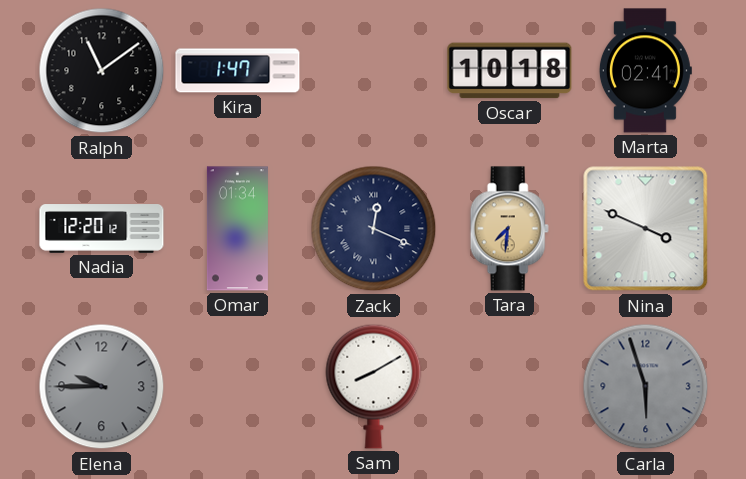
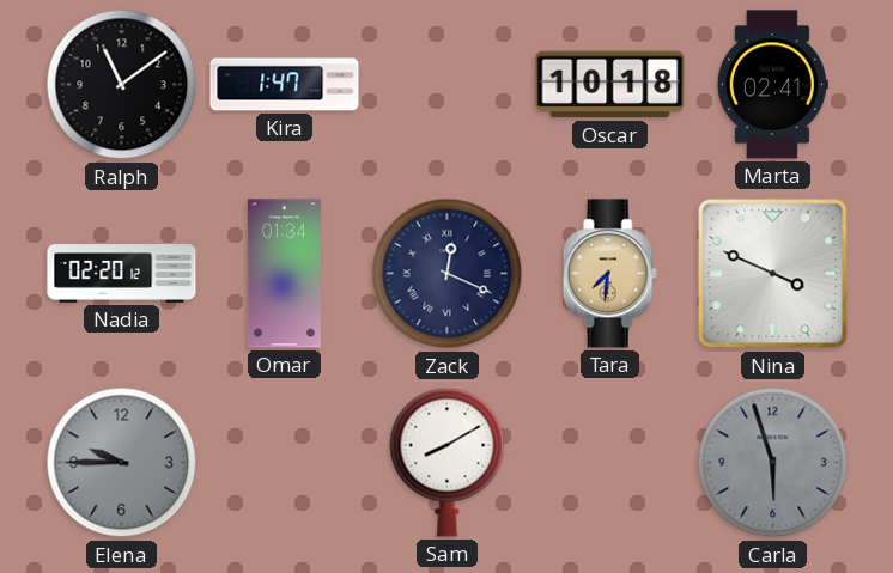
Nadia: 12:20 -> 02:20
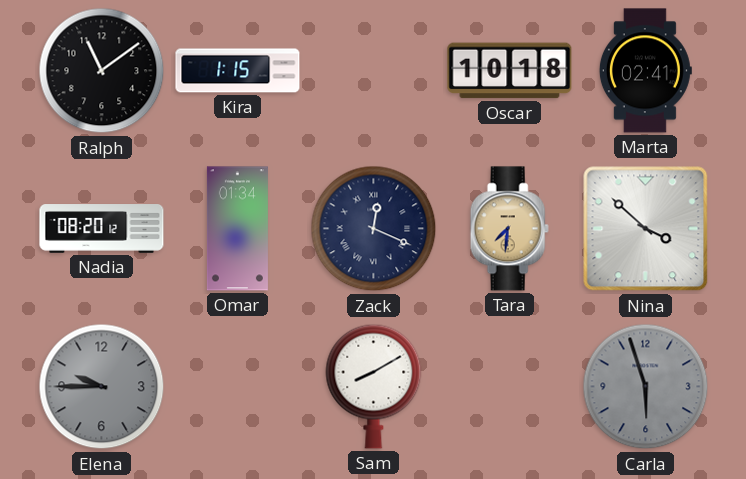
Kira: 1:47 -> 1:15
Nadia: 02:20 -> 08:20
Nina: 3:49 -> 3:52
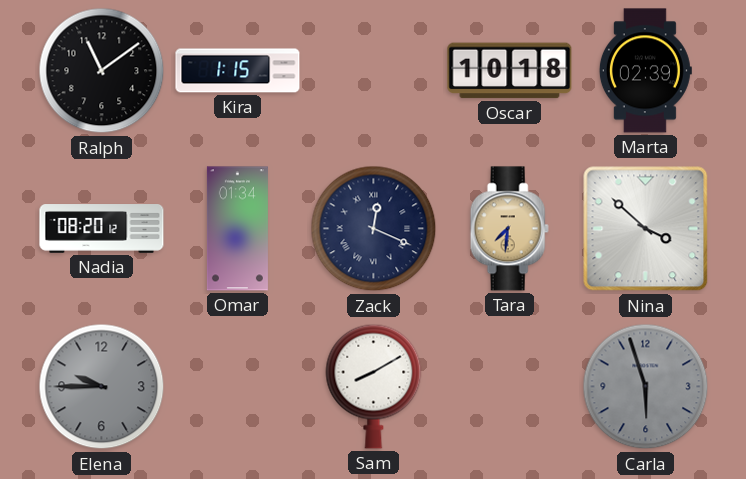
Marta: 02:41 -> 02:39
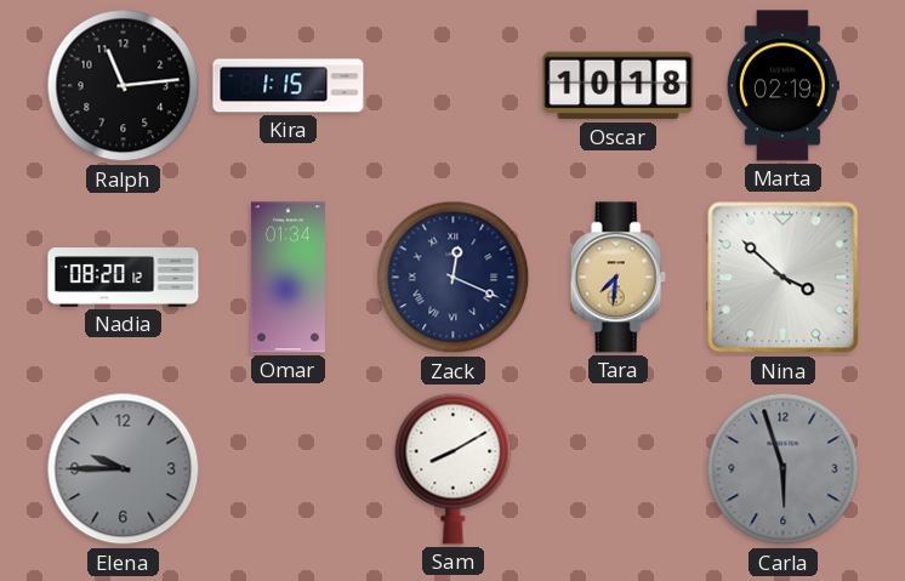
Ralph: 11:09 -> 11:14
Marta: 02:39 -> 02:19
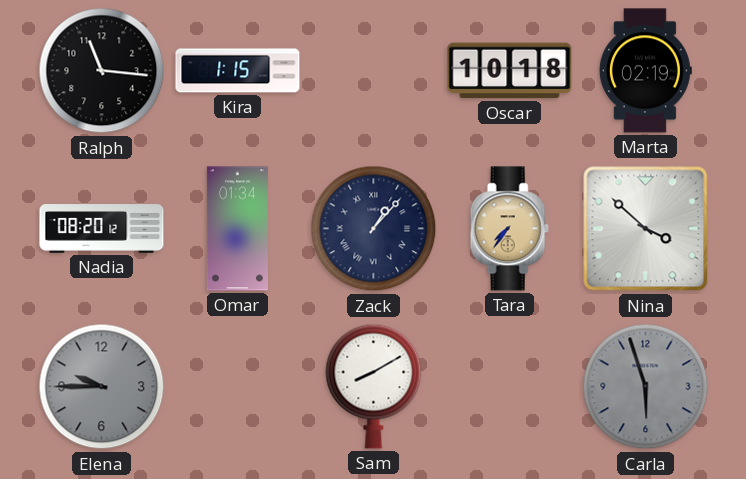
Ralph: 11:14 -> 11:16
Zack: 12:19 -> 1:07
Tara: 7:31 -> 7:36
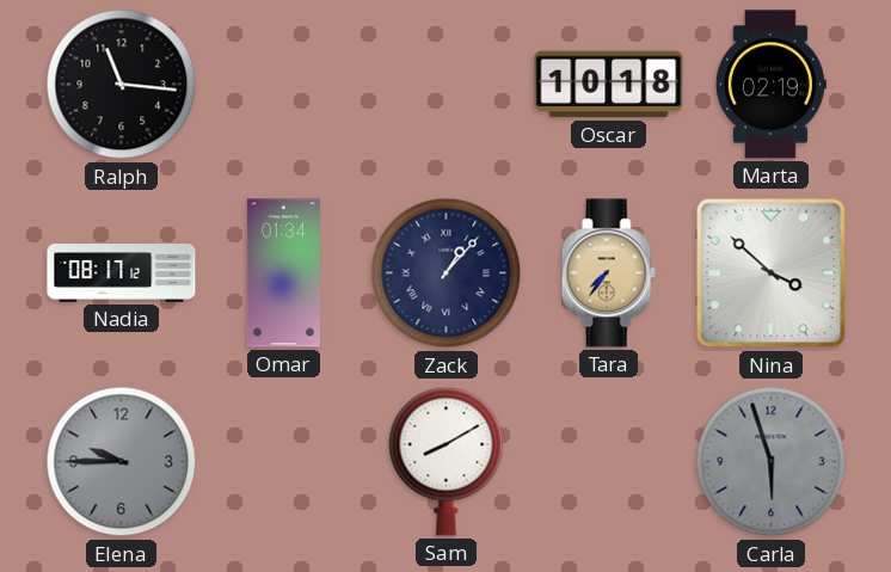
Kira: 1:15 -> none
Nadia: 08:20 -> 08:17
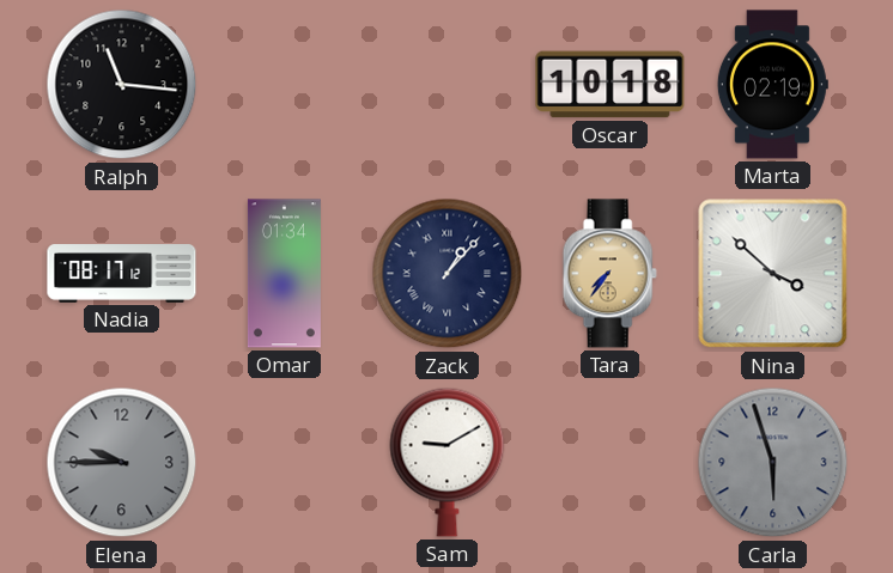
Sam: 8:10 -> 9:10
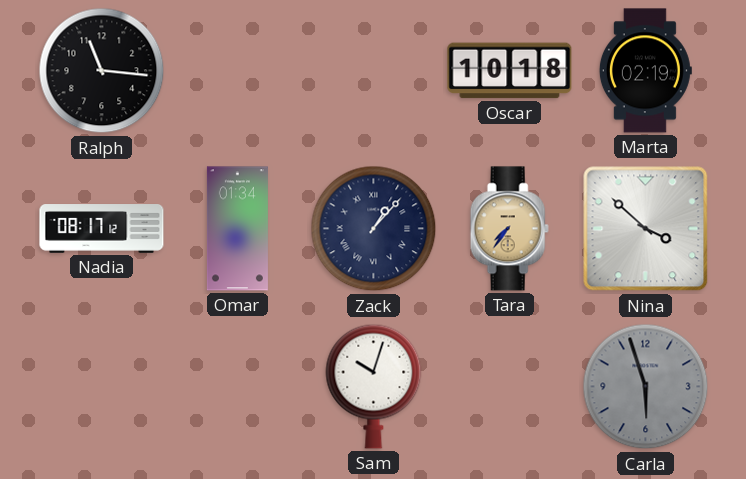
Elena: 9:45 -> none
Sam: 9:10 -> 10:03
